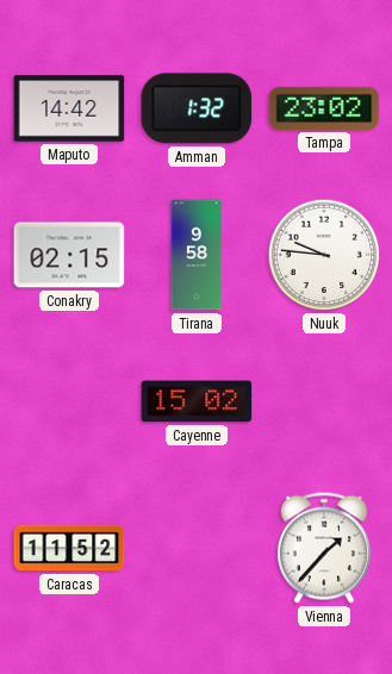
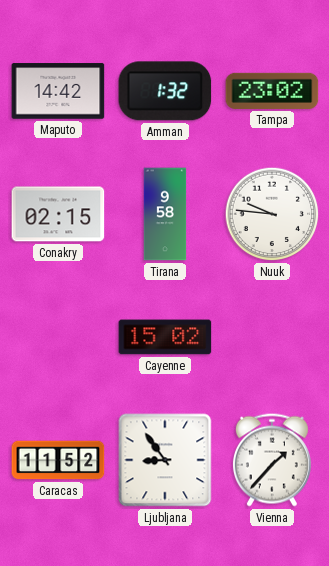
Ljubljana: none -> 8:54
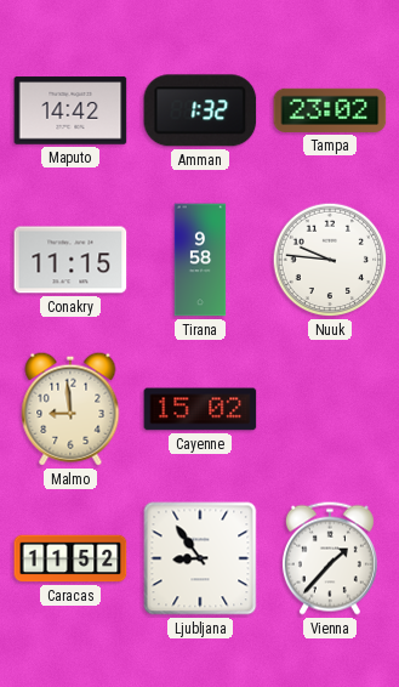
Conakry: 02:15 -> 11:15
Malmo: none -> 8:59
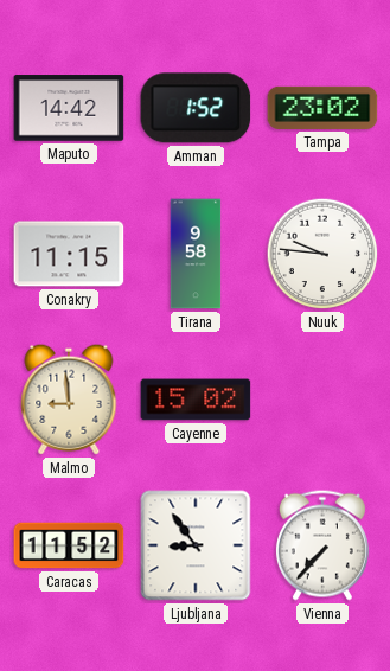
Amman: 1:32 -> 1:52
Vienna: 1:37 -> 7:37
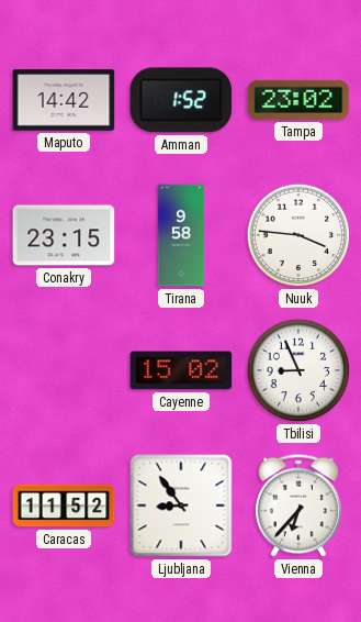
Conakry: 11:15 -> 23:15
Nuuk: 9:46 -> 3:46
Malmo: 8:59 -> none
Tbilisi: none -> 8:56
Vienna: 7:37 -> 6:37
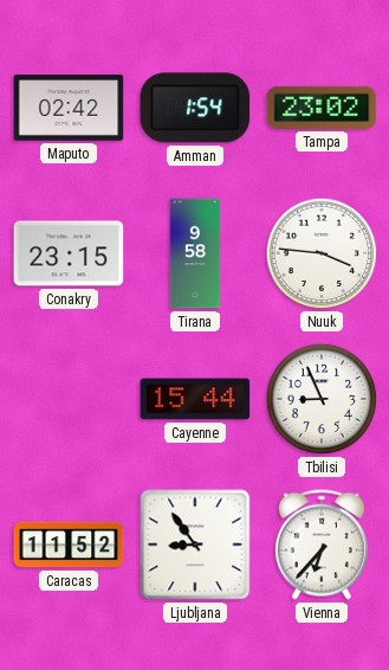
Maputo: 14:42 -> 02:42
Amman: 1:52 -> 1:54
Cayenne: 15:02 -> 15:44
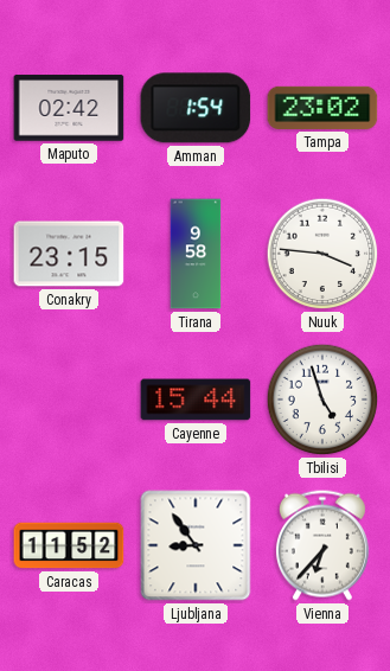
Tbilisi: 8:56 -> 4:57
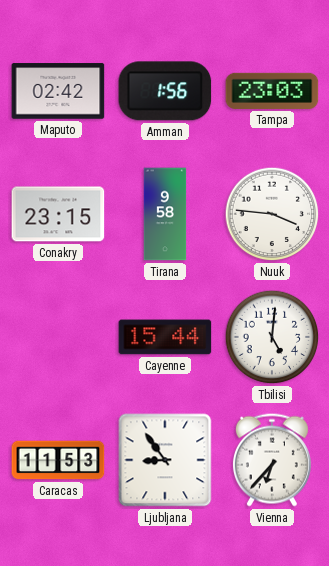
Amman: 1:54 -> 1:56
Tampa: 23:02 -> 23:03
Tbilisi: 4:57 -> 5:01
Caracas: 11:52 -> 11:53
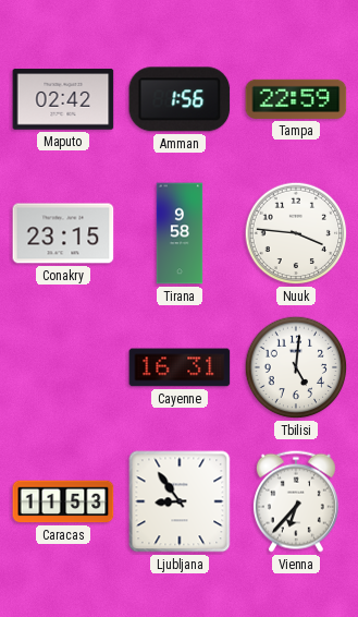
Tampa: 23:03 -> 22:59
Cayenne: 15:44 -> 16:31
